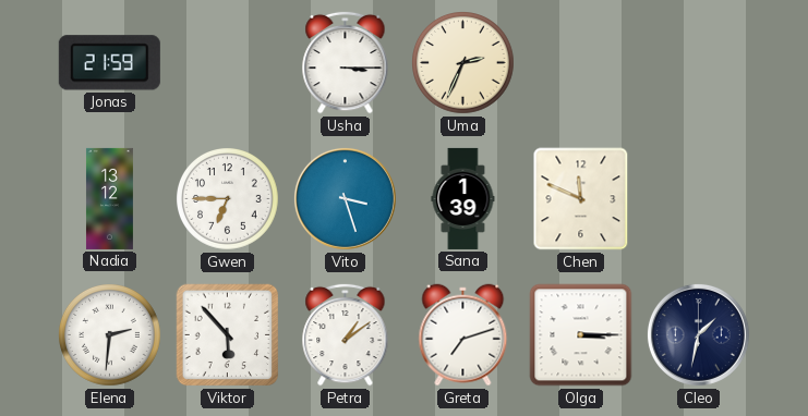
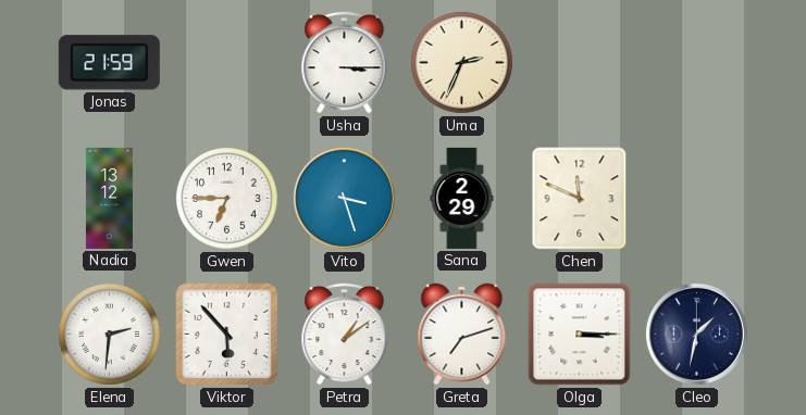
Sana: 1:39 -> 2:29
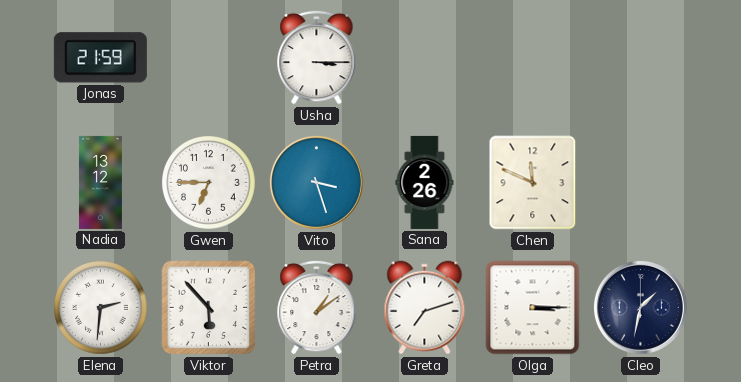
Uma: 2:34 -> none
Sana: 2:29 -> 2:26
